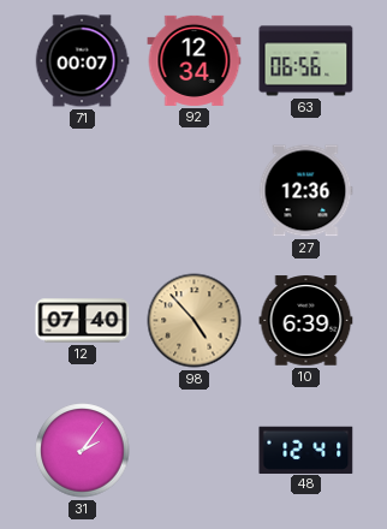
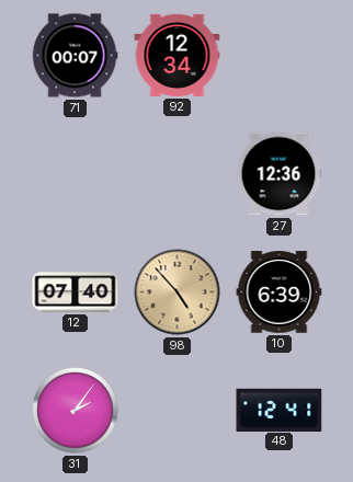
63: 06:56 -> none
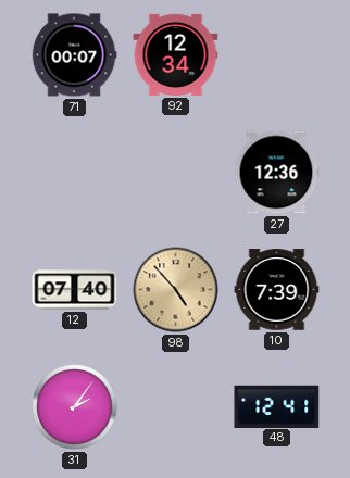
10: 6:39 -> 7:39
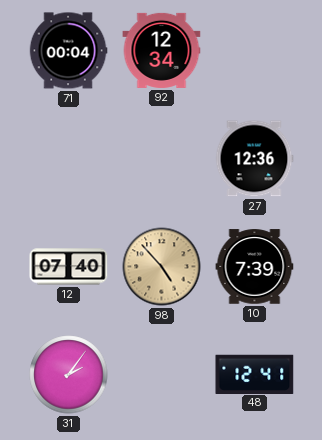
71: 00:07 -> 00:04
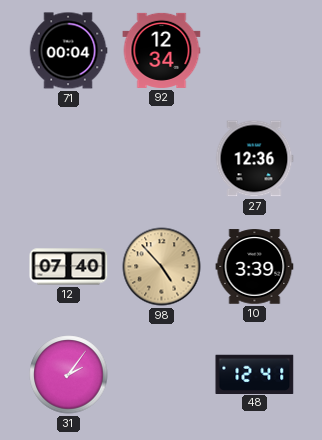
10: 7:39 -> 3:39
